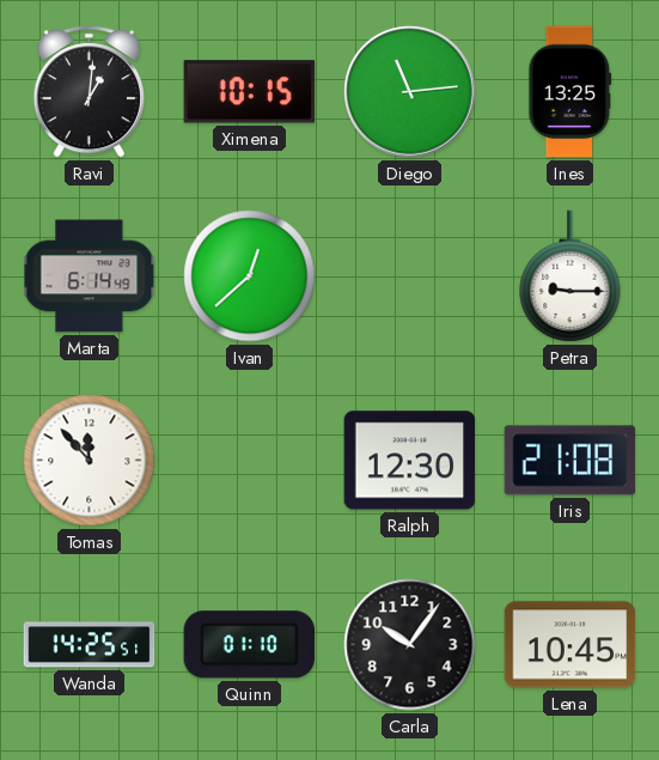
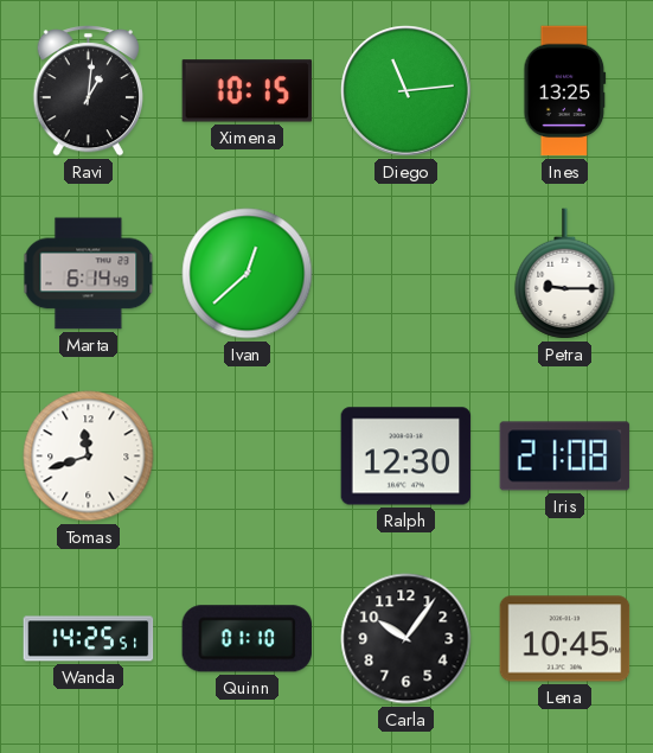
Tomas: 11:53 -> 11:42
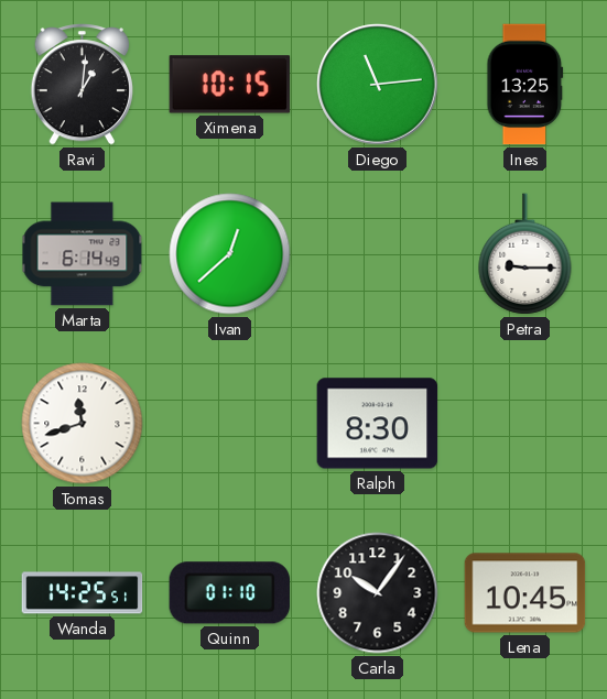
Ralph: 12:30 -> 8:30
Iris: 21:08 -> none
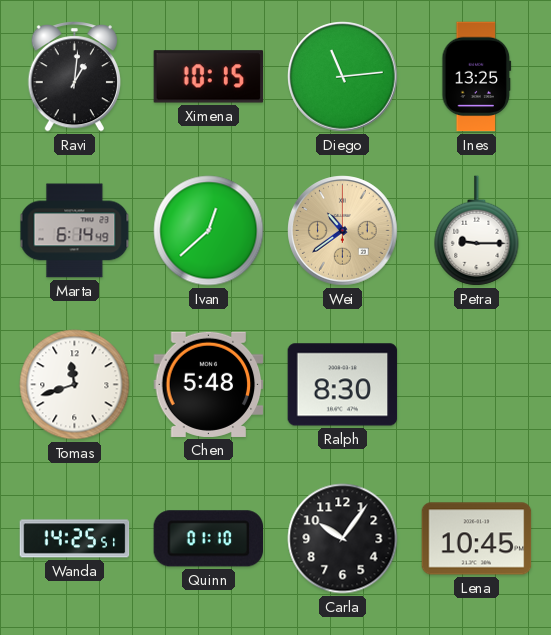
Wei: none -> 10:39
Chen: none -> 5:48
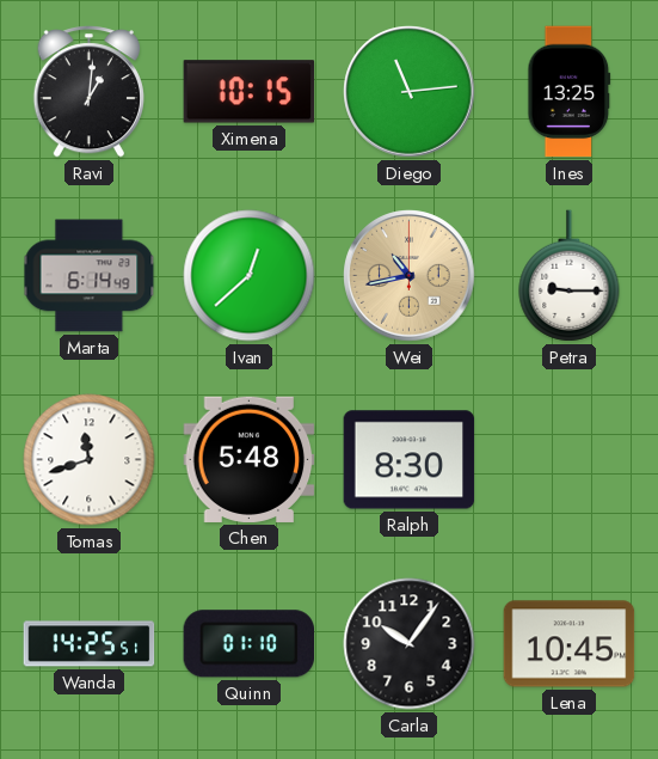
Wei: 10:39 -> 10:43
